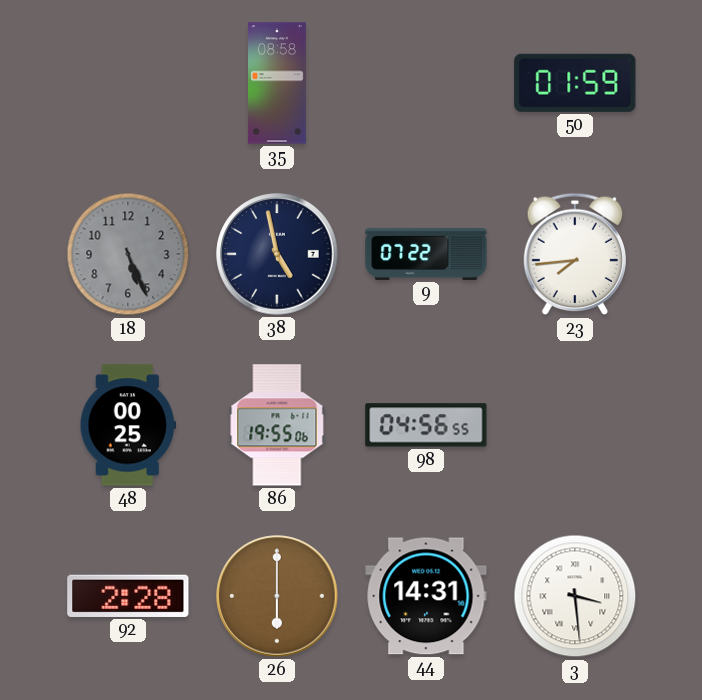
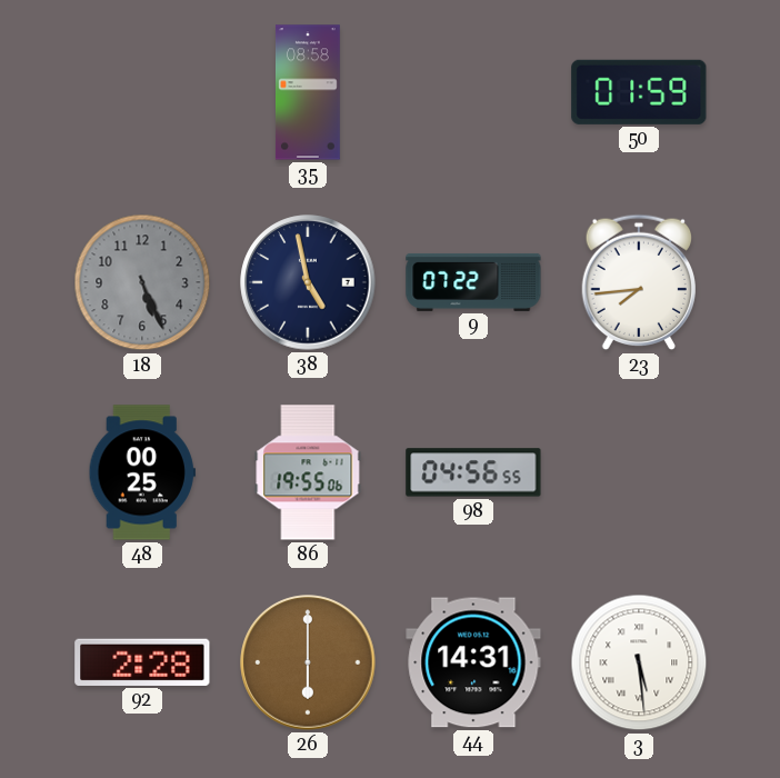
3: 3:29 -> 5:29
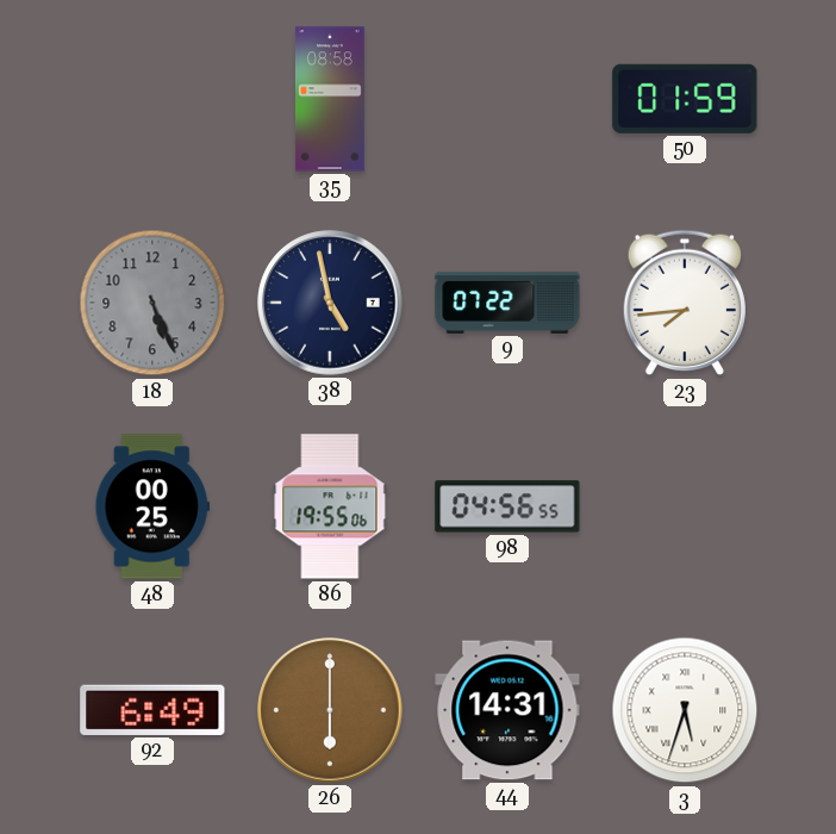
92: 2:28 -> 6:49
3: 5:29 -> 5:33
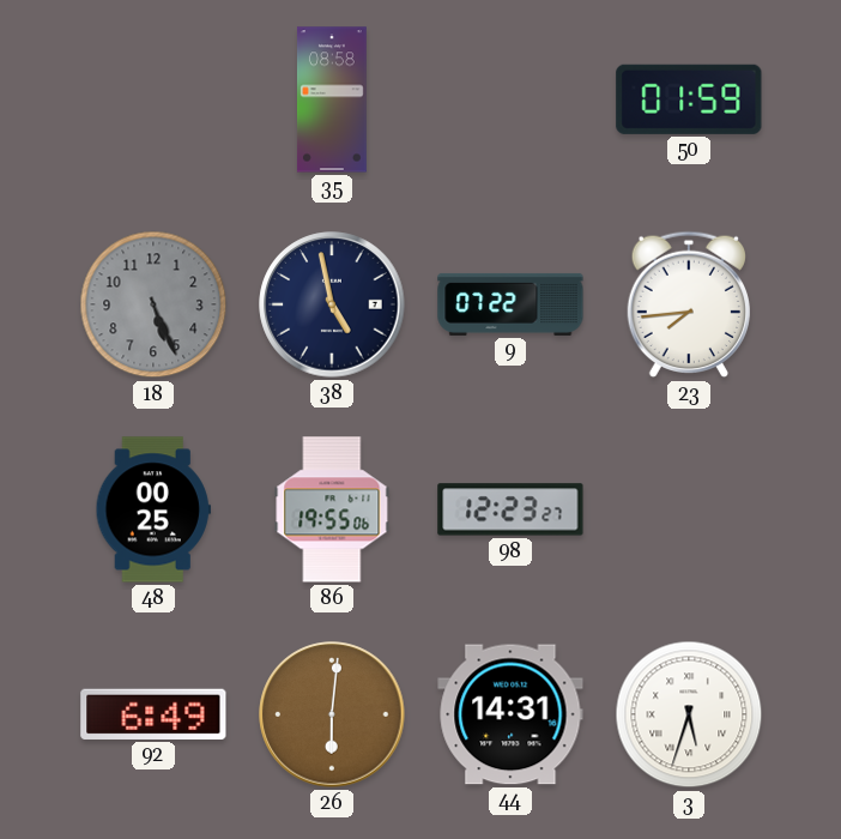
98: 04:56 -> 12:23
26: 6:00 -> 6:01
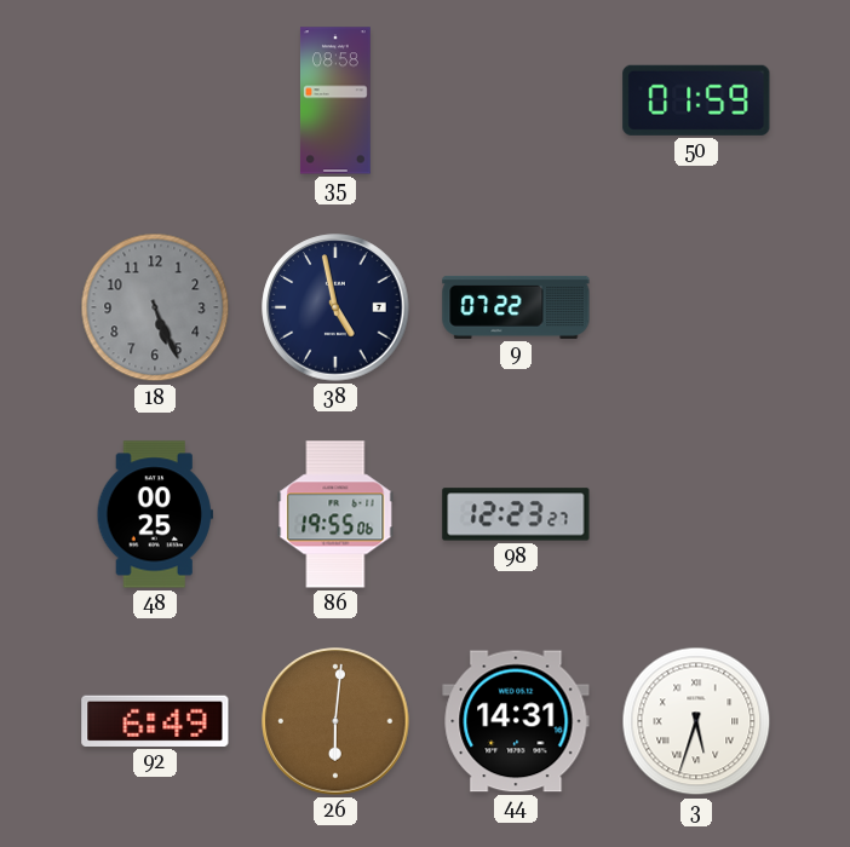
23: 7:44 -> none
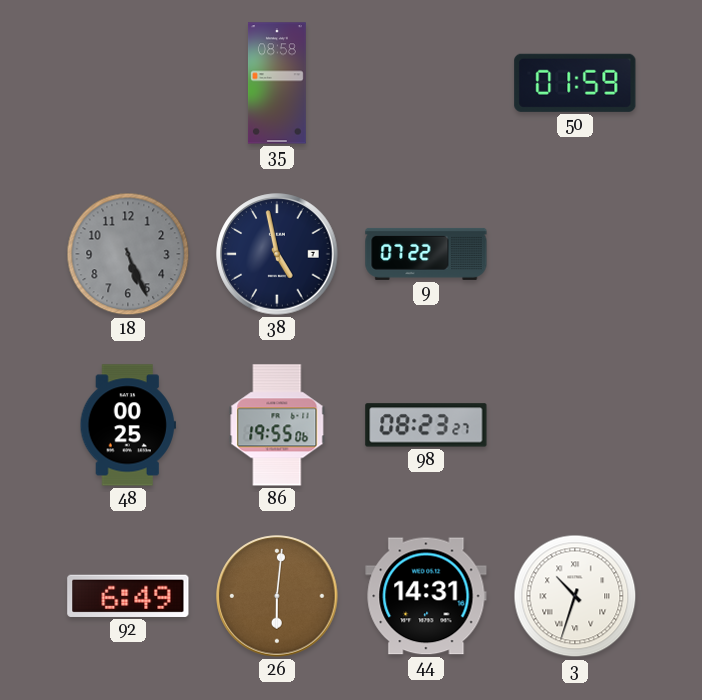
98: 12:23 -> 08:23
3: 5:33 -> 10:33
